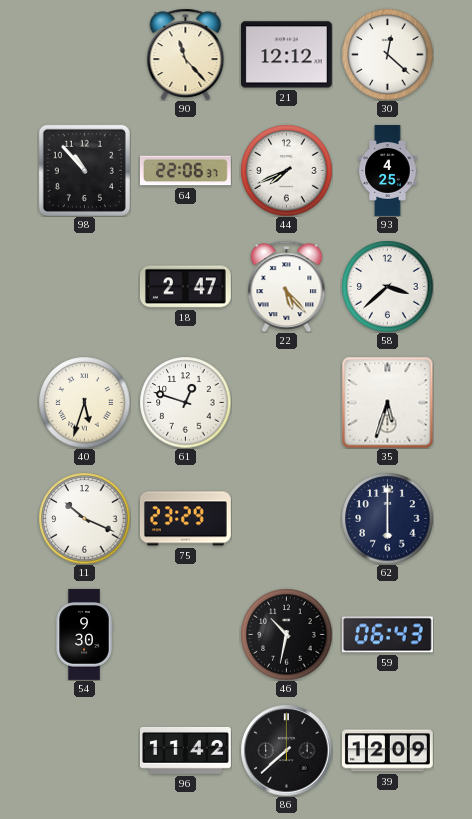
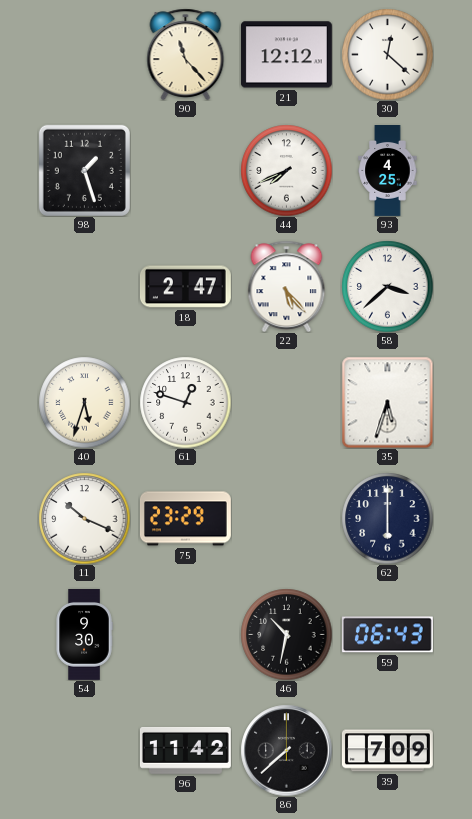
98: 10:53 -> 1:27
64: 22:06 -> none
39: 12:09 -> 7:09
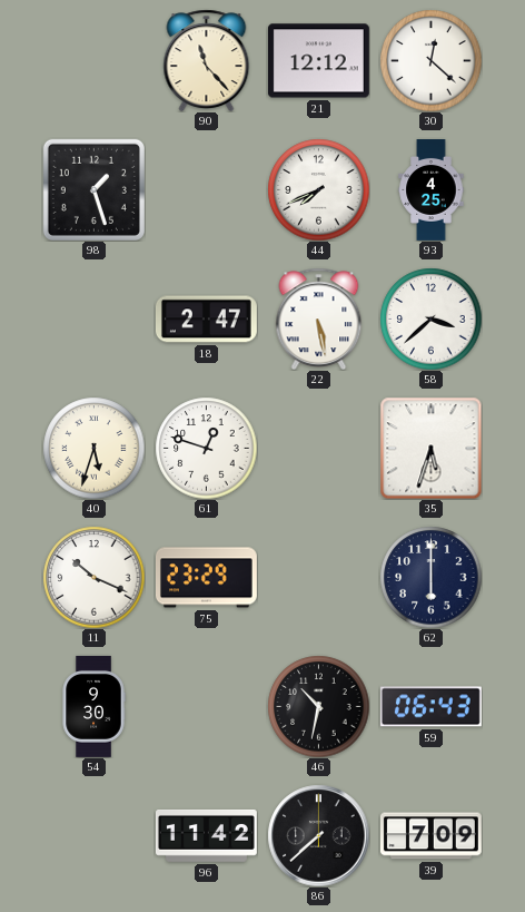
22: 5:23 -> 5:28
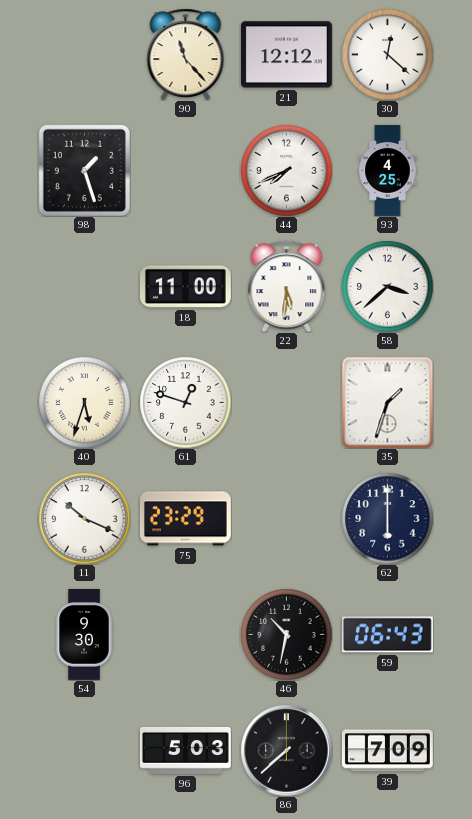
18: 2:47 -> 11:00
22: 5:28 -> 5:31
35: 5:33 -> 1:33
96: 11:42 -> 5:03
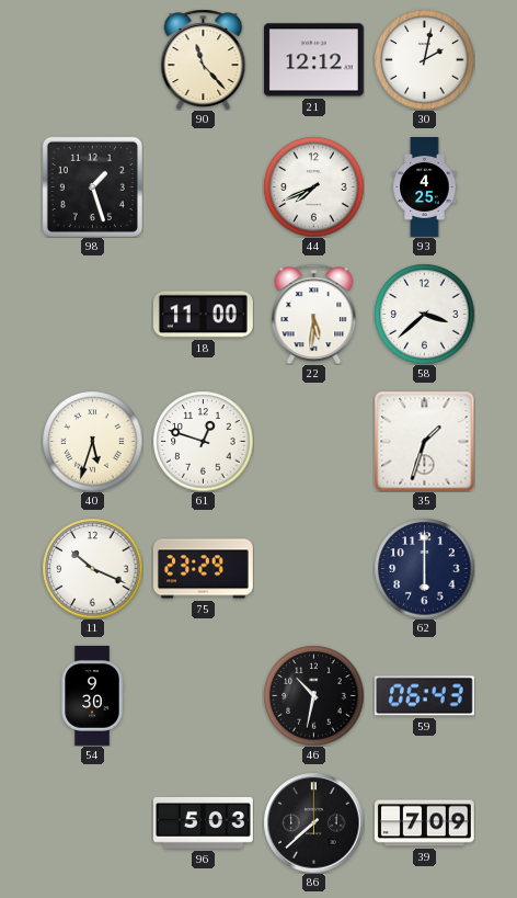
30: 12:22 -> 2:02
